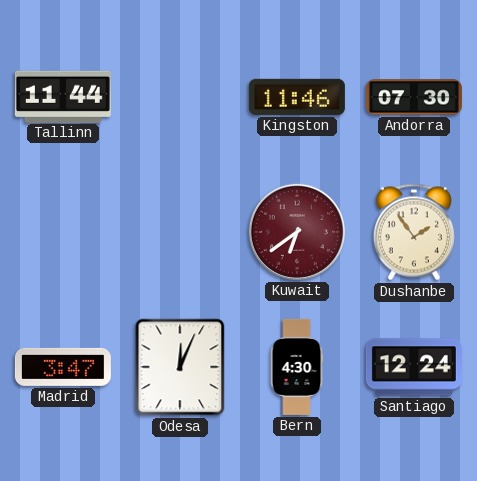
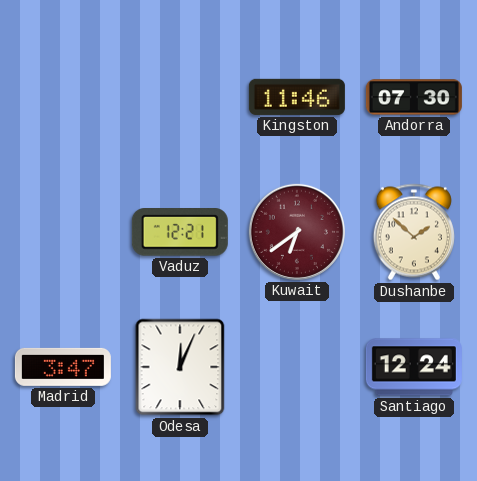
Tallinn: 11:44 -> none
Vaduz: none -> 12:21
Dushanbe: 1:54 -> 1:52
Bern: 4:30 -> none
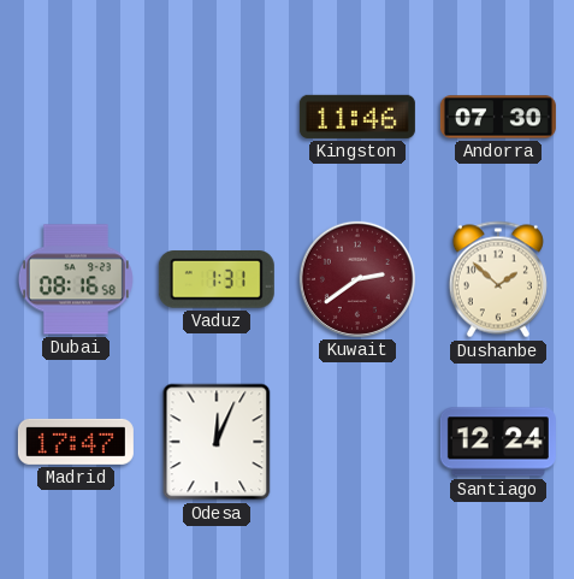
Dubai: none -> 08:16
Vaduz: 12:21 -> 1:31
Kuwait: 6:39 -> 2:39
Madrid: 3:47 -> 17:47
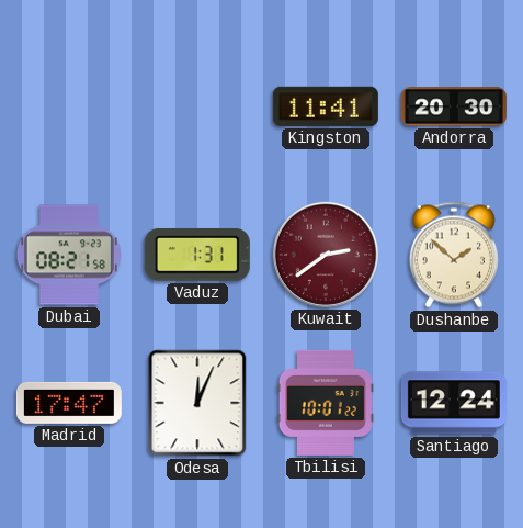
Kingston: 11:46 -> 11:41
Andorra: 07:30 -> 20:30
Dubai: 08:16 -> 08:21
Tbilisi: none -> 10:01
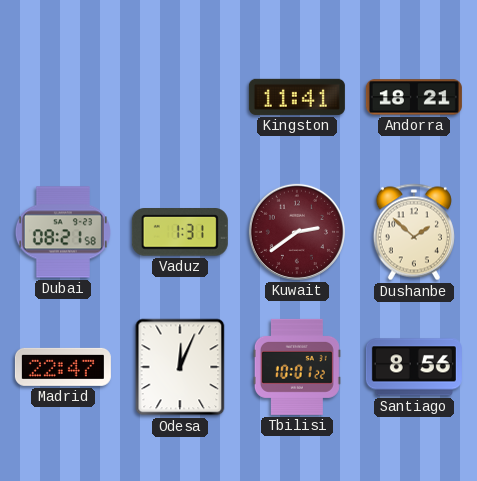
Andorra: 20:30 -> 18:21
Madrid: 17:47 -> 22:47
Santiago: 12:24 -> 8:56
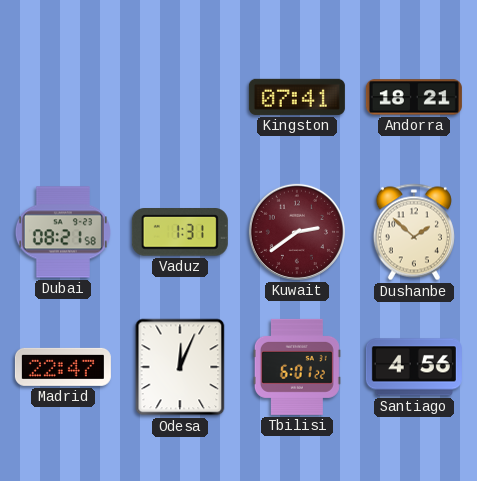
Kingston: 11:41 -> 07:41
Tbilisi: 10:01 -> 6:01
Santiago: 8:56 -> 4:56
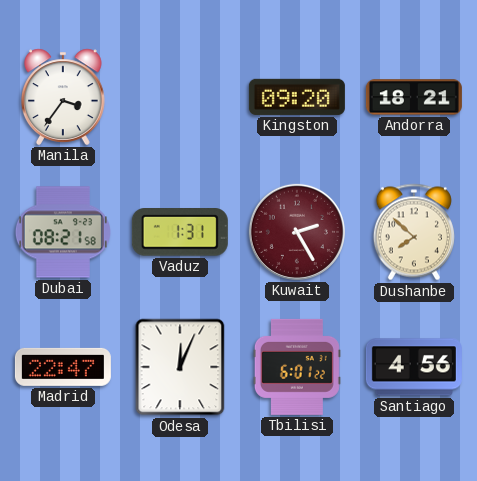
Manila: none -> 3:36
Kingston: 07:41 -> 09:20
Kuwait: 2:39 -> 2:25
Dushanbe: 1:52 -> 7:52
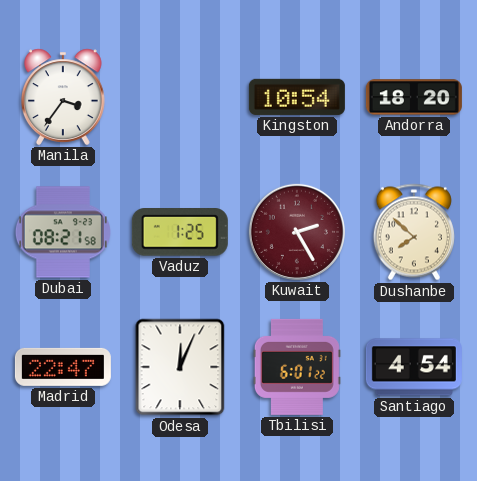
Kingston: 09:20 -> 10:54
Andorra: 18:21 -> 18:20
Vaduz: 1:31 -> 1:25
Santiago: 4:56 -> 4:54
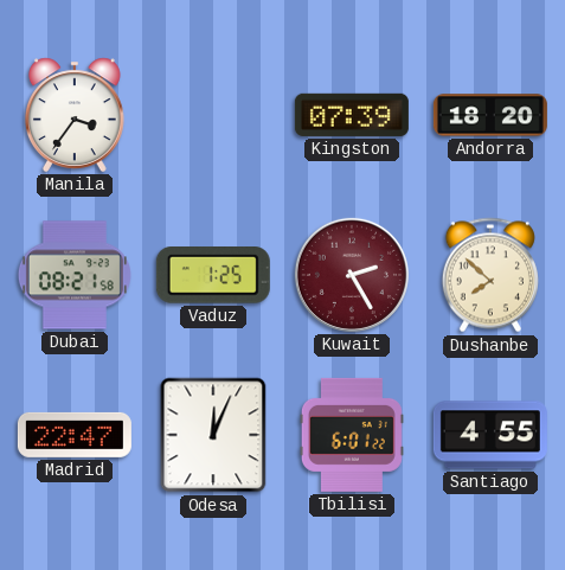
Kingston: 10:54 -> 07:39
Santiago: 4:54 -> 4:55
